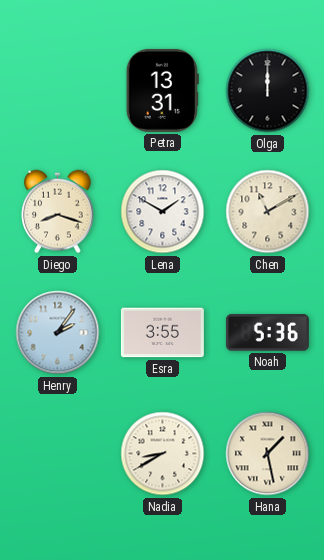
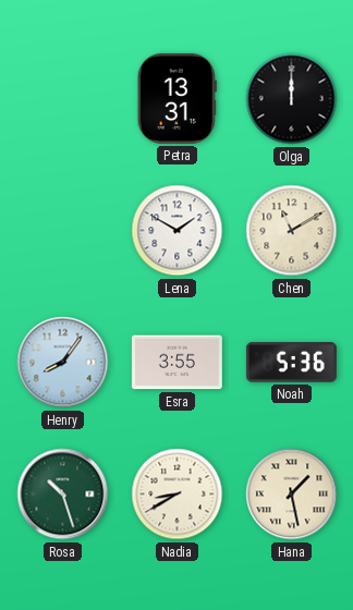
Diego: 8:18 -> none
Henry: 2:06 -> 8:06
Rosa: none -> 10:27
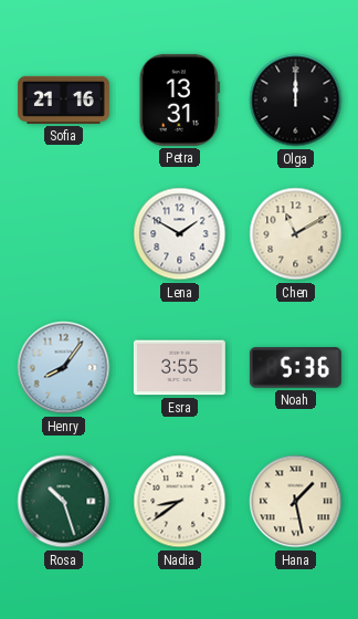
Sofia: none -> 21:16
Nadia: 8:40 -> 8:39
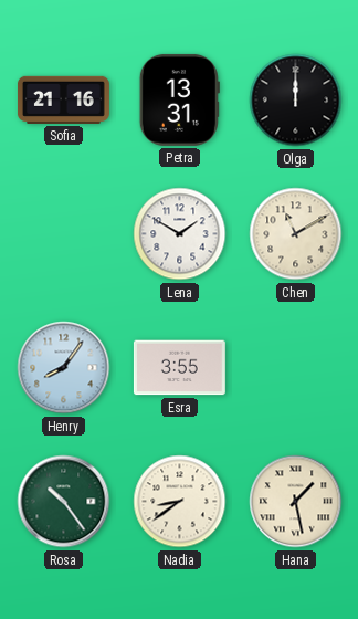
Noah: 5:36 -> none
Rosa: 10:27 -> 10:24
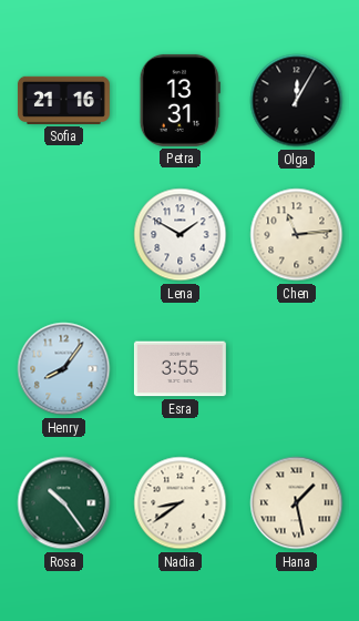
Olga: 12:00 -> 12:05
Chen: 11:10 -> 11:14
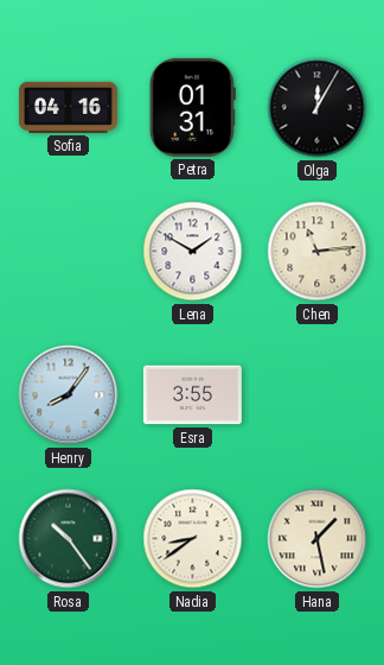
Sofia: 21:16 -> 04:16
Petra: 13:31 -> 01:31
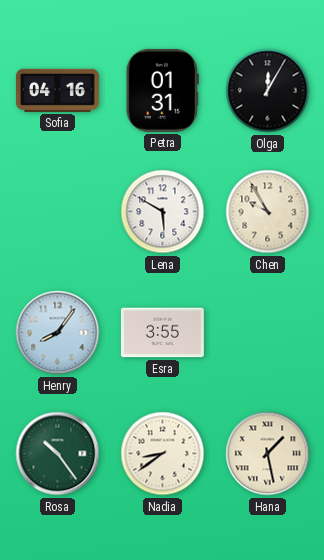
Lena: 1:50 -> 5:50
Chen: 11:14 -> 9:55
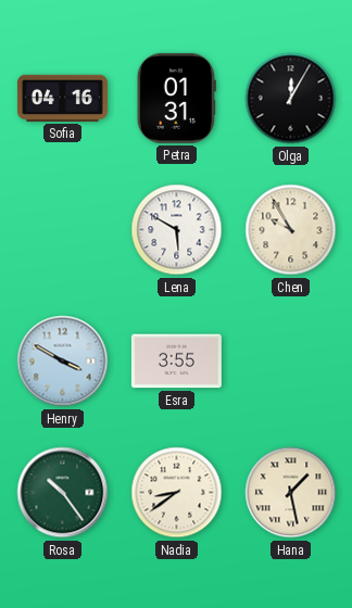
Henry: 8:06 -> 3:50
